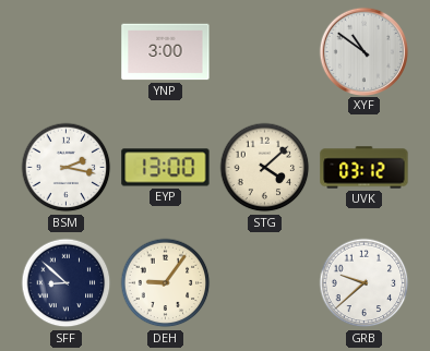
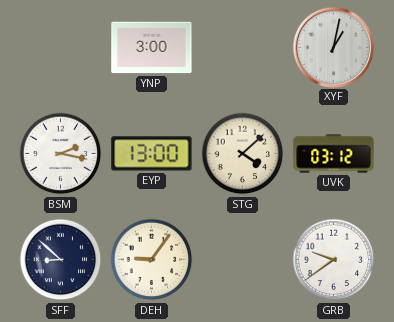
XYF: 10:51 -> 1:02
GRB: 9:38 -> 9:39
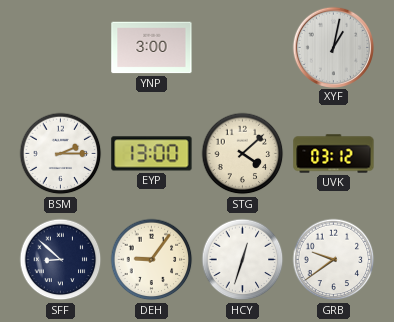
BSM: 2:17 -> 2:15
HCY: none -> 12:33
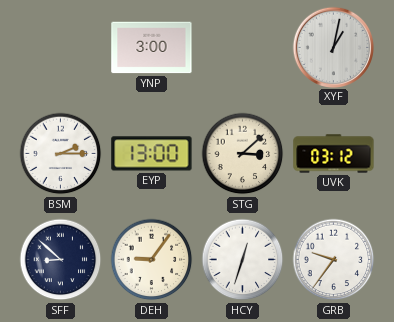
STG: 4:08 -> 3:08
GRB: 9:39 -> 9:36
